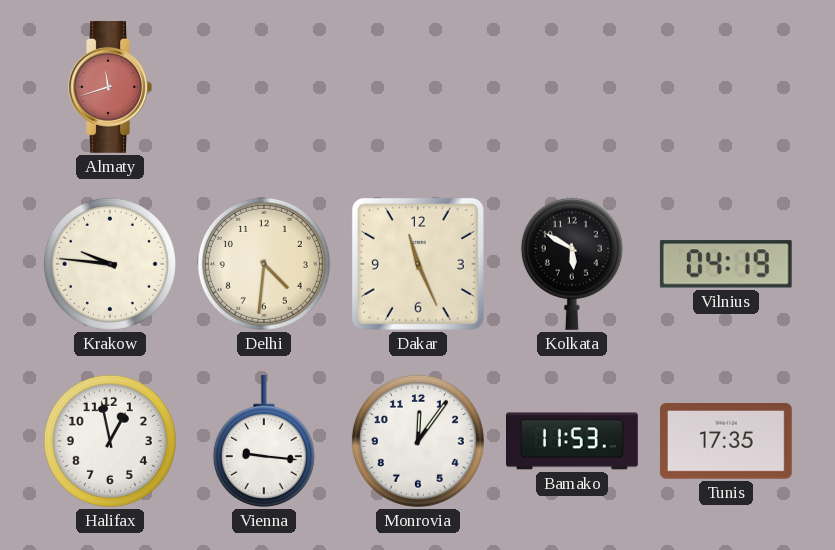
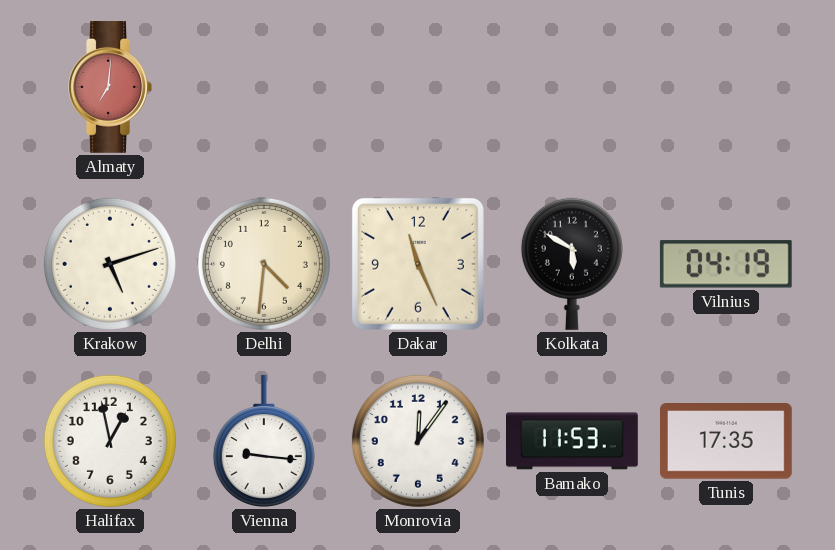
Almaty: 11:42 -> 7:01
Krakow: 9:46 -> 5:12
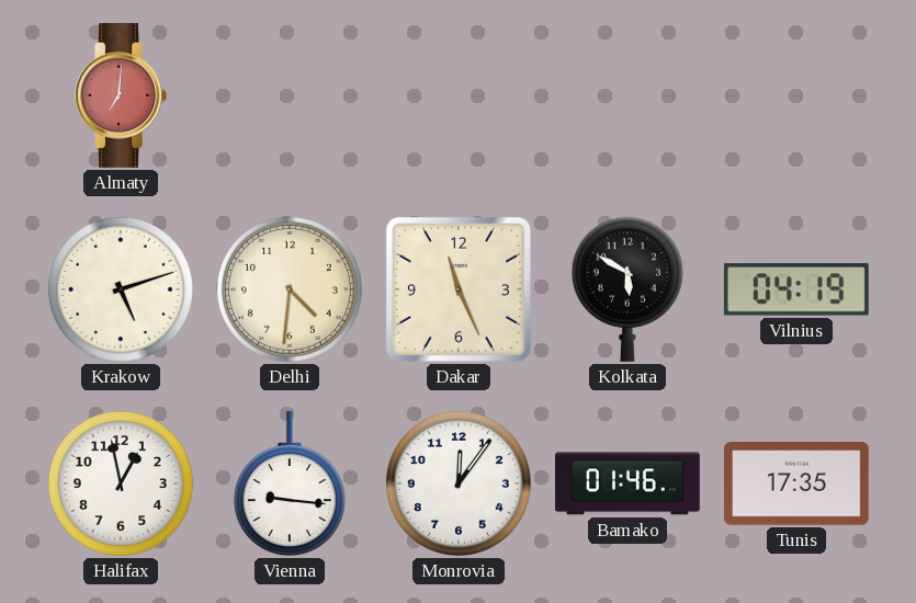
Bamako: 11:53 -> 01:46
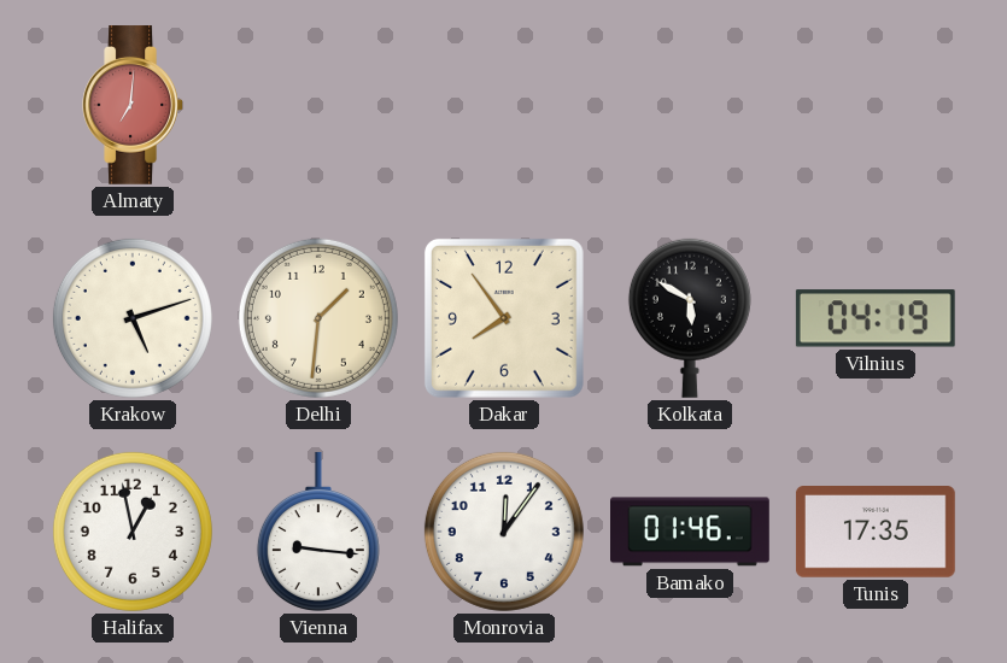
Delhi: 4:31 -> 1:31
Dakar: 11:26 -> 7:54
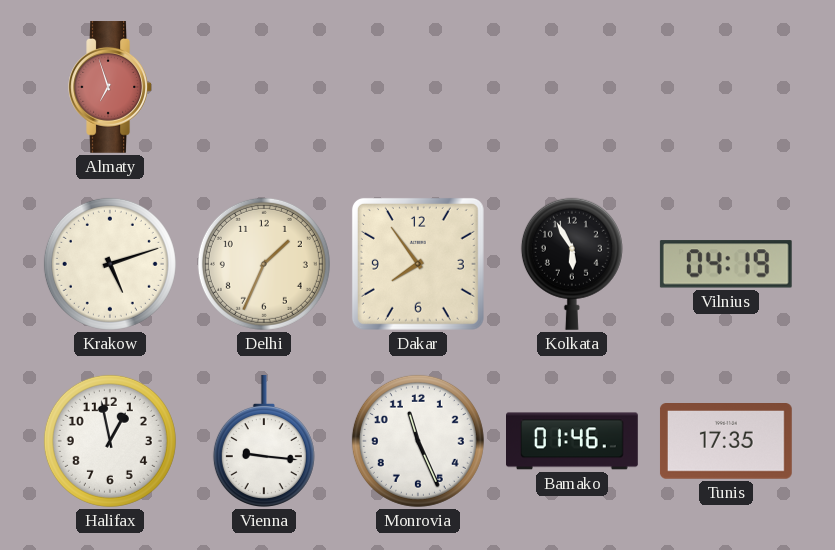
Almaty: 7:01 -> 6:57
Delhi: 1:31 -> 1:34
Kolkata: 5:50 -> 5:55
Monrovia: 12:06 -> 11:26
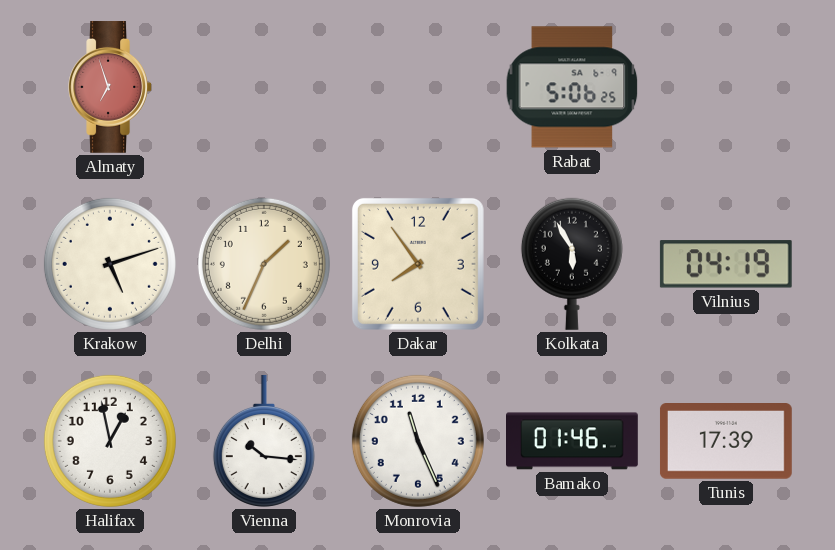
Rabat: none -> 5:06
Vienna: 9:16 -> 10:16
Tunis: 17:35 -> 17:39
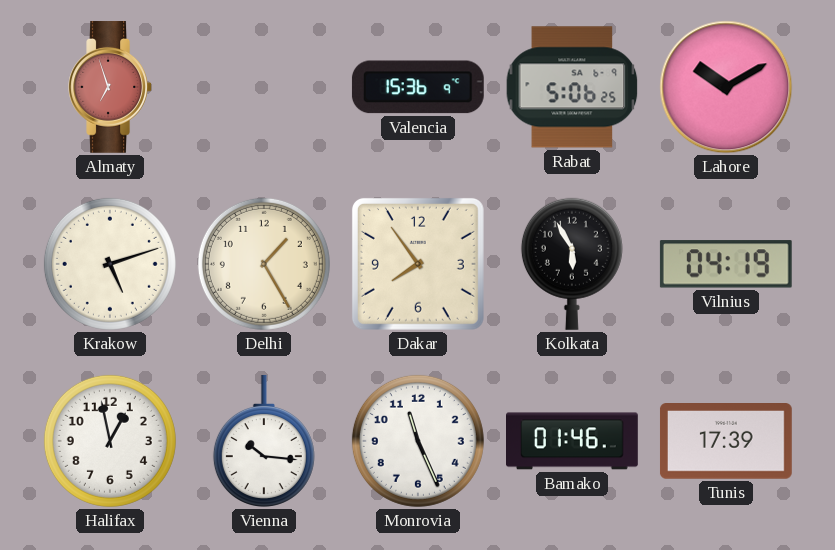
Valencia: none -> 15:36
Lahore: none -> 10:10
Delhi: 1:34 -> 1:25
